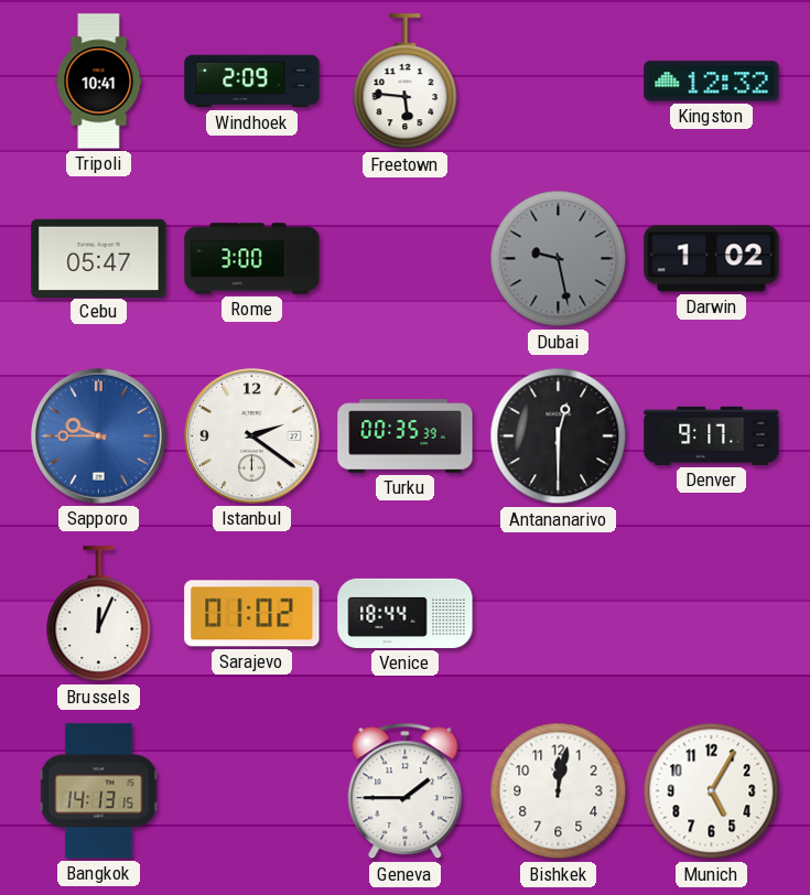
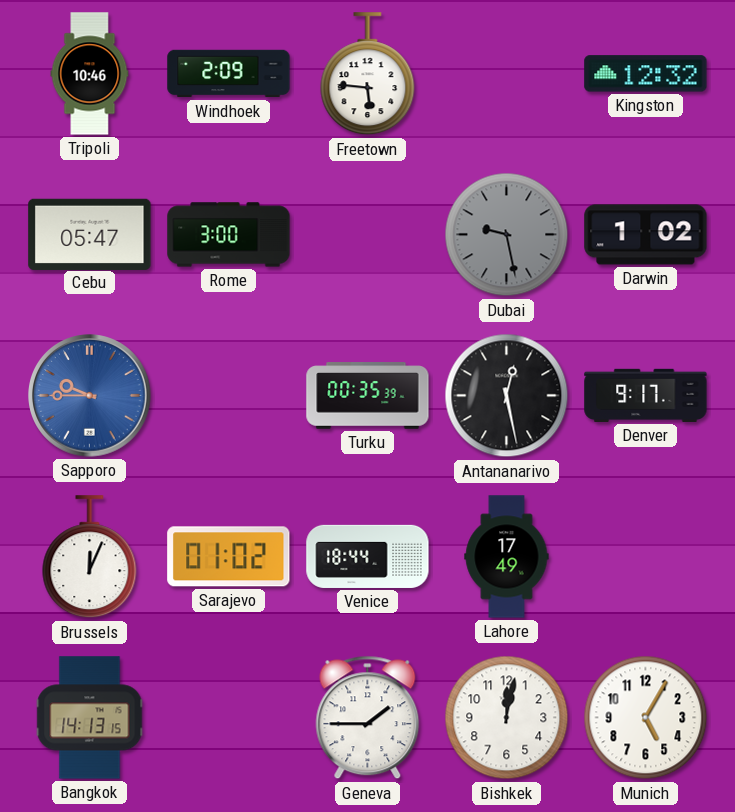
Tripoli: 10:41 -> 10:46
Istanbul: 2:21 -> none
Antananarivo: 12:30 -> 12:28
Lahore: none -> 17:49
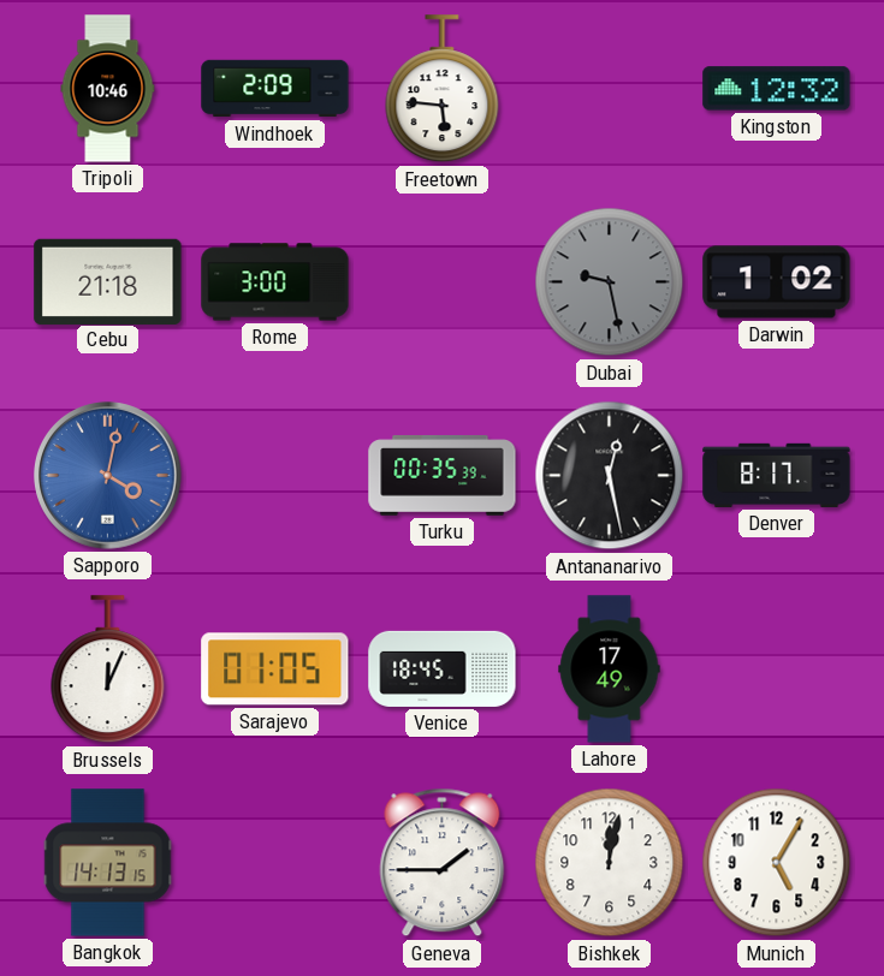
Cebu: 05:47 -> 21:18
Sapporo: 9:45 -> 4:02
Denver: 9:17 -> 8:17
Sarajevo: 01:02 -> 01:05
Venice: 18:44 -> 18:45
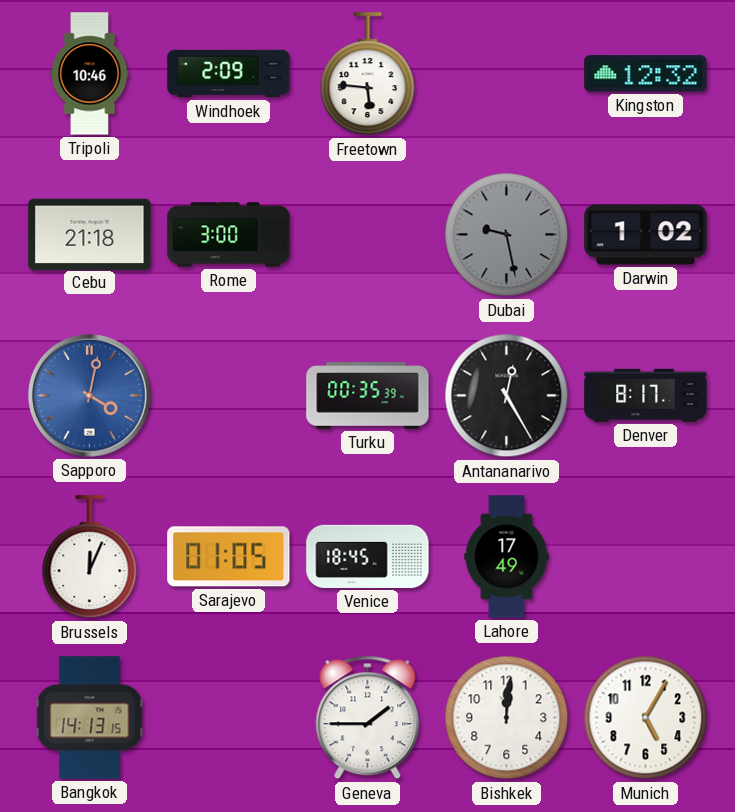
Antananarivo: 12:28 -> 12:25
Bishkek: 12:02 -> 12:01
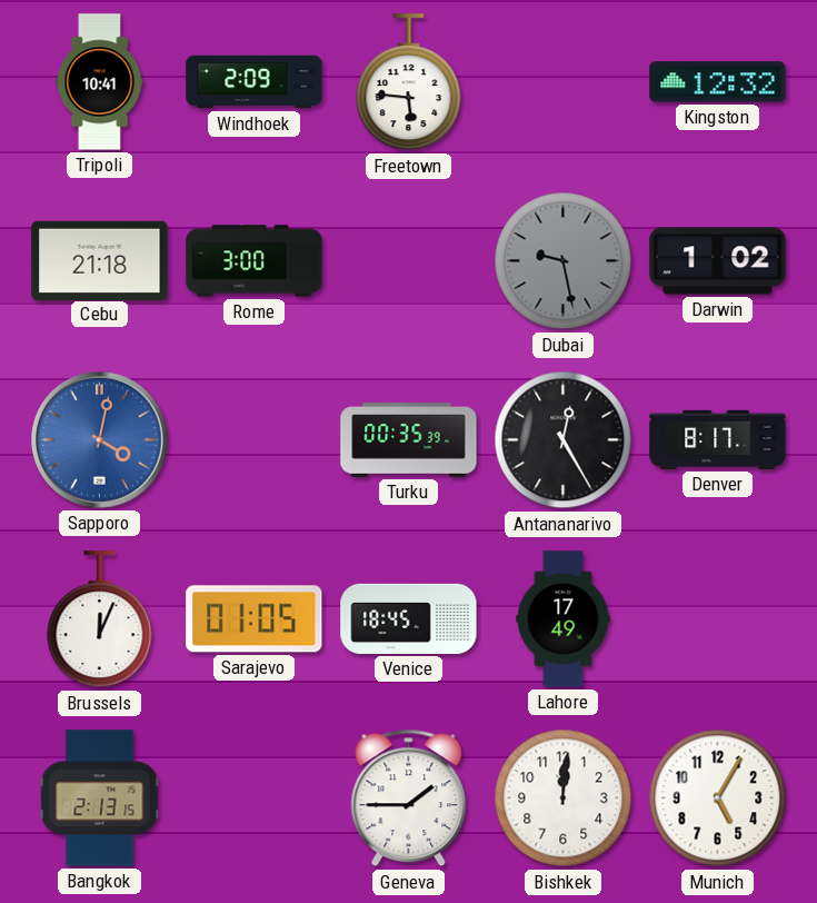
Tripoli: 10:46 -> 10:41
Bangkok: 14:13 -> 2:13
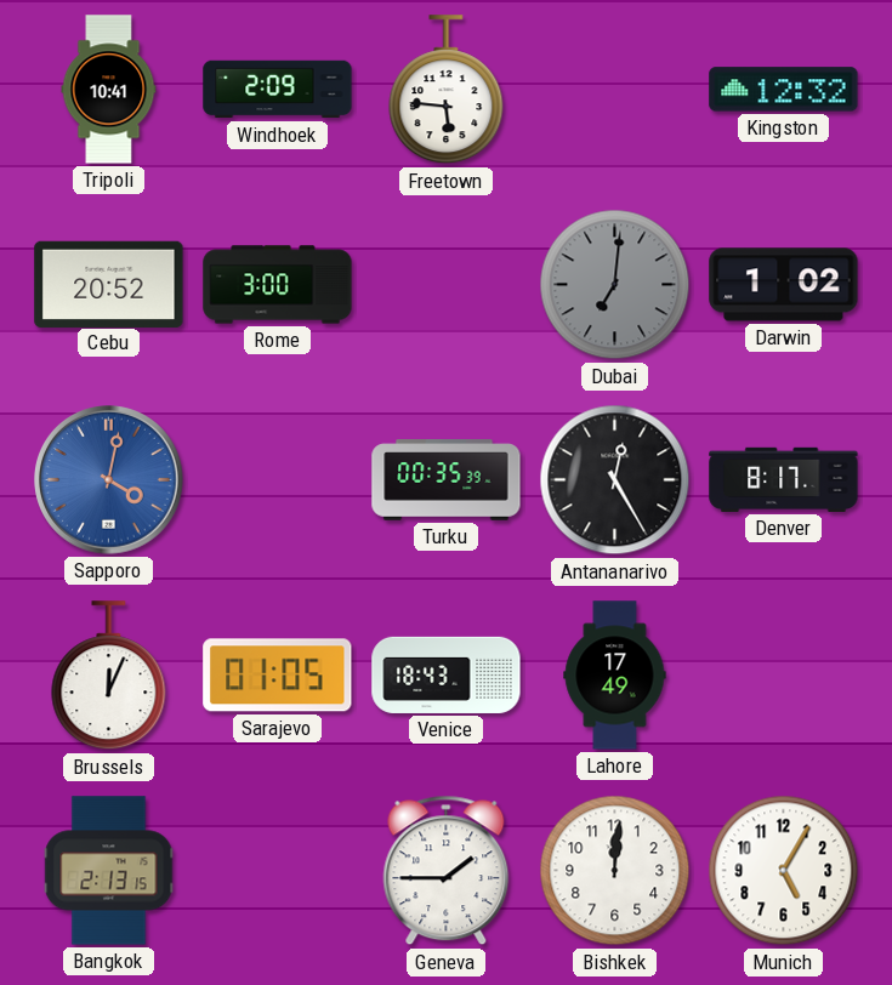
Cebu: 21:18 -> 20:52
Dubai: 9:28 -> 7:01
Venice: 18:45 -> 18:43
